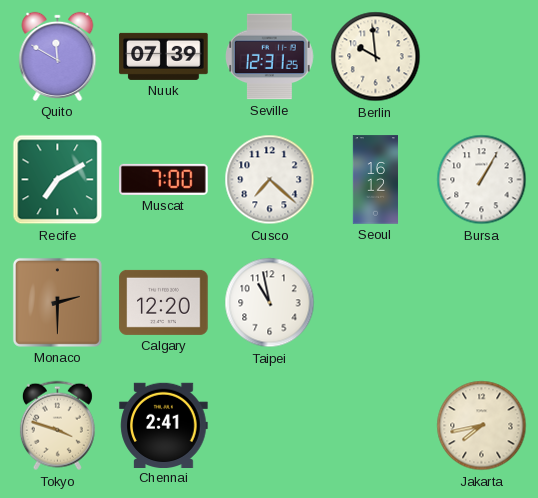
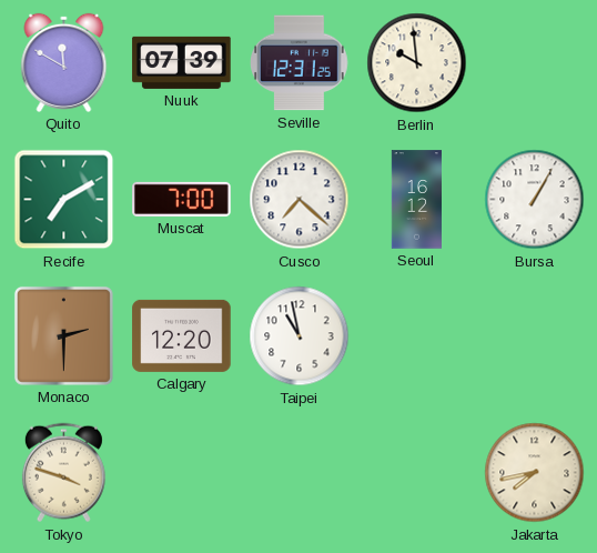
Chennai: 2:41 -> none
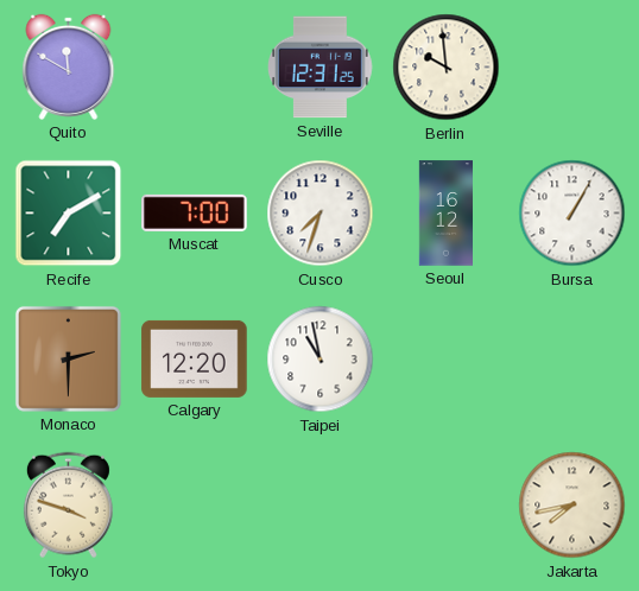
Nuuk: 07:39 -> none
Cusco: 7:22 -> 7:33
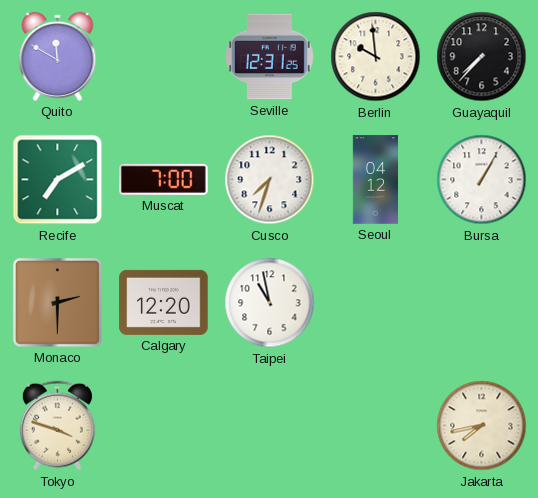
Guayaquil: none -> 7:37
Seoul: 16:12 -> 04:12
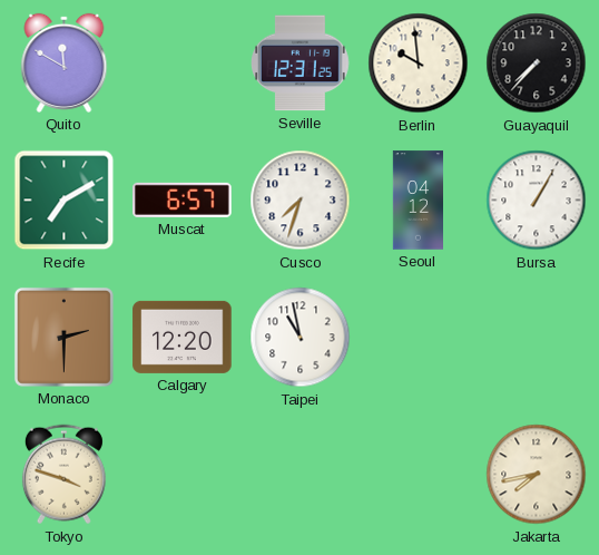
Muscat: 7:00 -> 6:57
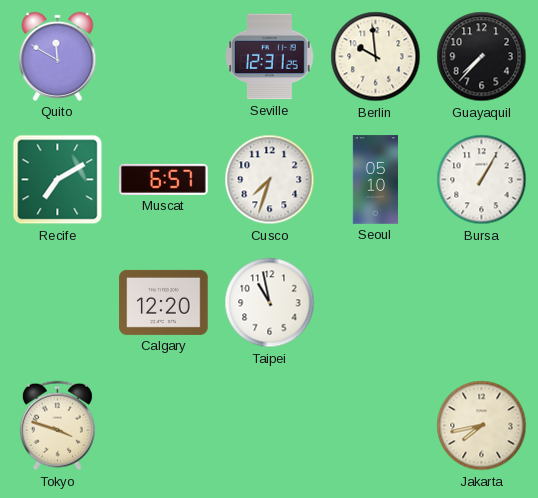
Seoul: 04:12 -> 05:10
Monaco: 2:30 -> none
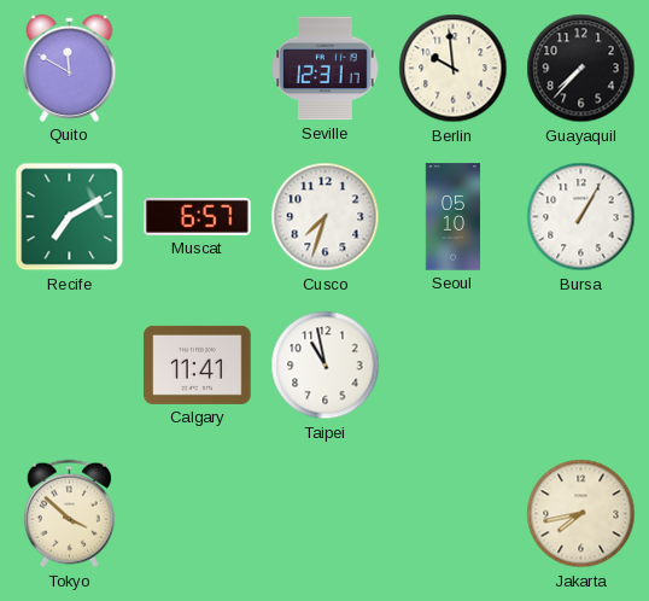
Seville: 12:31:25 -> 12:31:17
Calgary: 12:20 -> 11:41
Tokyo: 3:48 -> 3:52
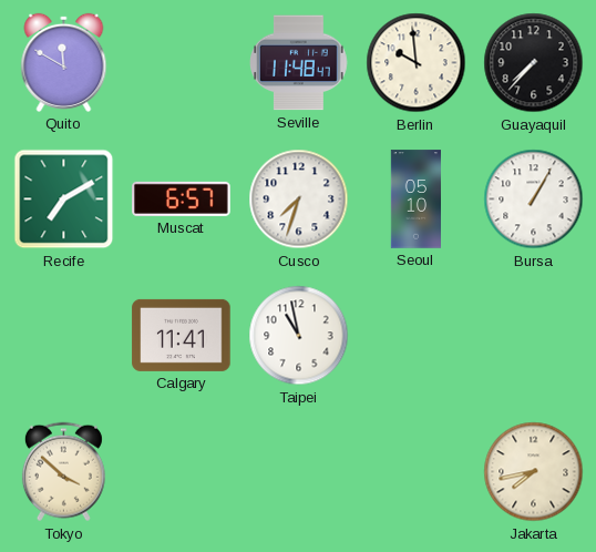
Seville: 12:31 -> 11:48
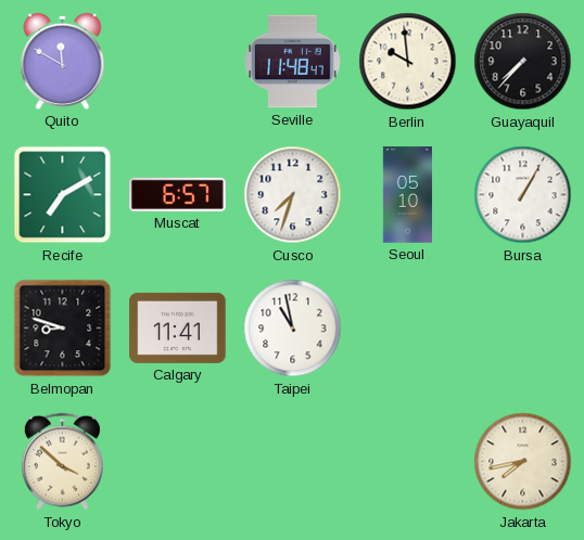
Belmopan: none -> 8:48
